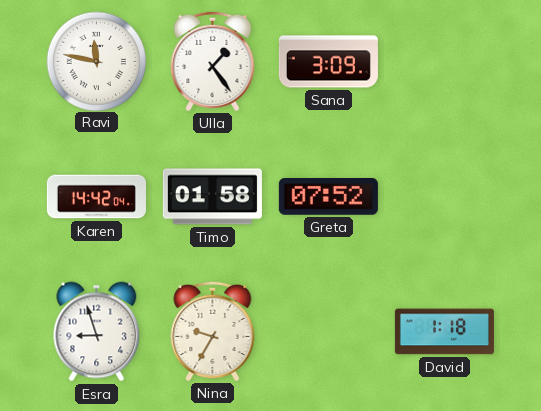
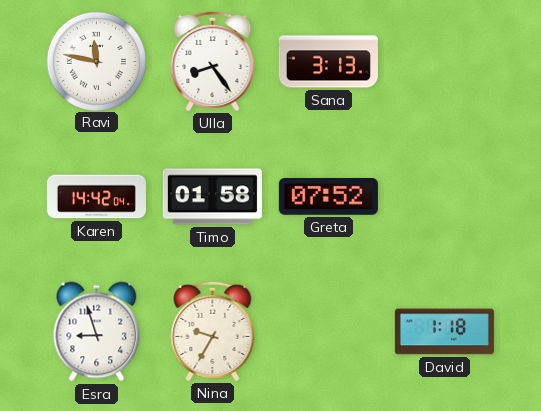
Ulla: 1:24 -> 8:24
Sana: 3:09 -> 3:13
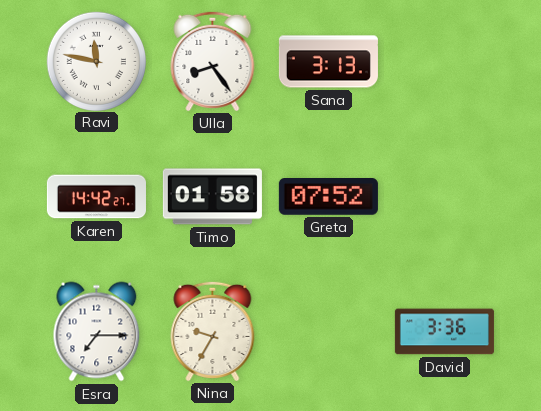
Karen: 14:42:04 -> 14:42:27
Esra: 8:57 -> 7:15
David: 1:18 -> 3:36
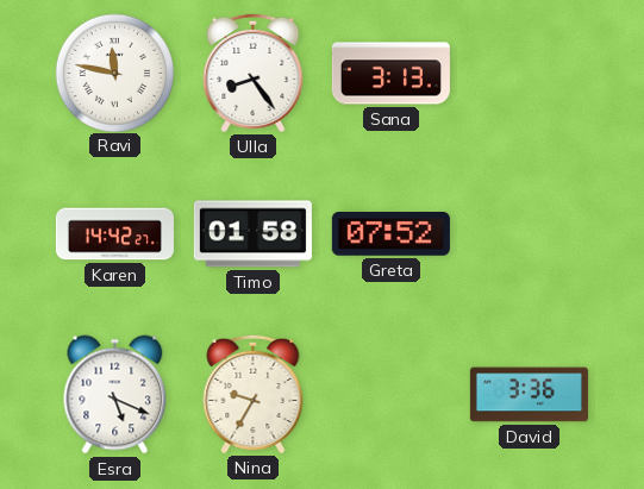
Esra: 7:15 -> 5:19
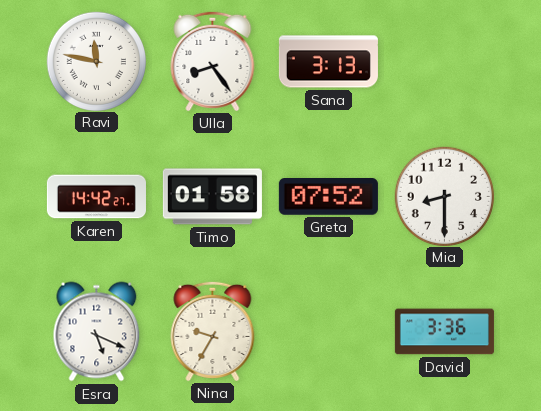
Mia: none -> 8:30
